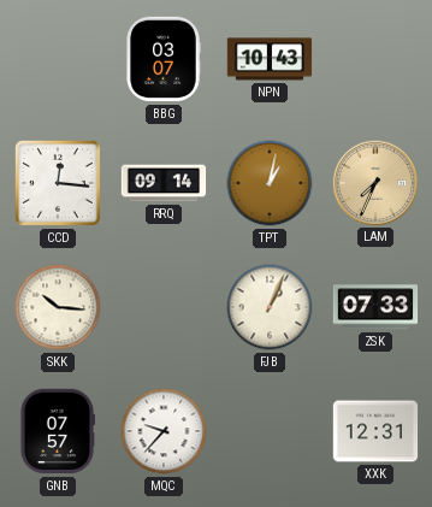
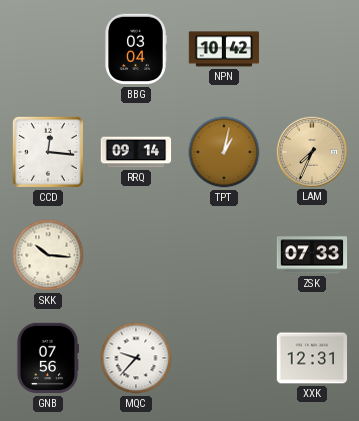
BBG: 03:07 -> 03:04
NPN: 10:43 -> 10:42
FJB: 1:04 -> none
GNB: 07:57 -> 07:56
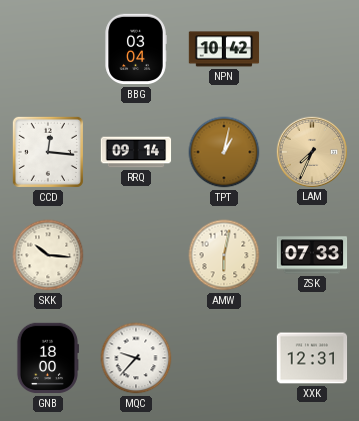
AMW: none -> 6:02
GNB: 07:56 -> 18:00
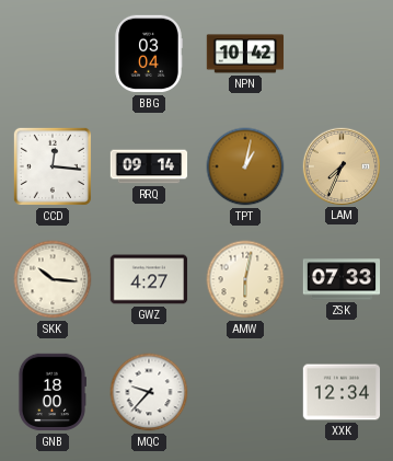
GWZ: none -> 4:27
XXK: 12:31 -> 12:34
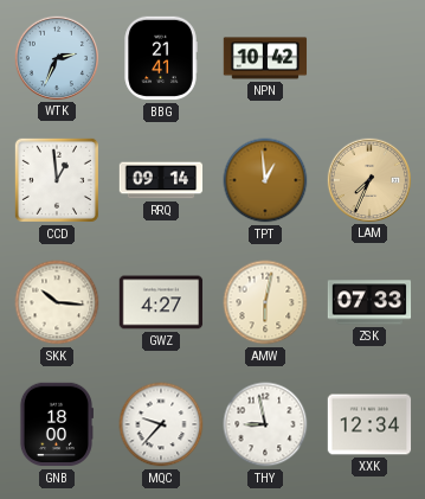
WTK: none -> 2:34
BBG: 03:04 -> 21:41
CCD: 12:16 -> 12:59
TPT: 1:02 -> 12:59
THY: none -> 8:58
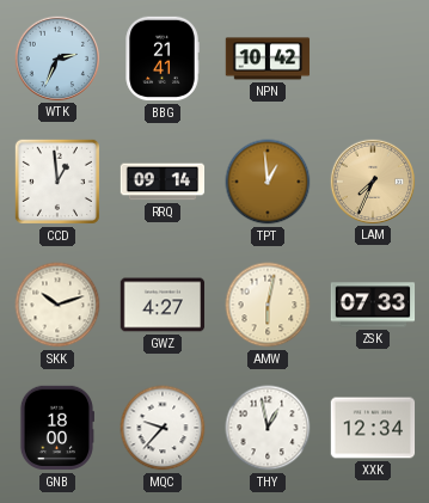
SKK: 10:16 -> 10:12
THY: 8:58 -> 12:58
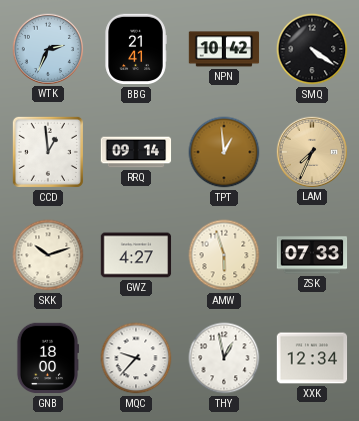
SMQ: none -> 4:21
AMW: 6:02 -> 5:57
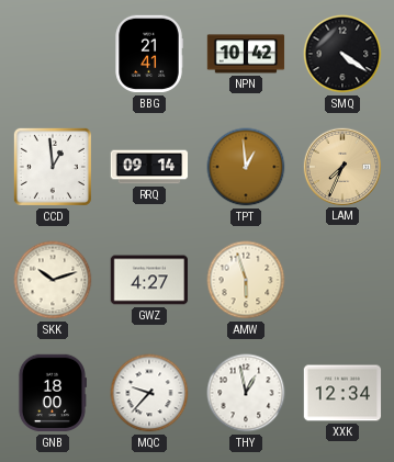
WTK: 2:34 -> none
ZSK: 07:33 -> none
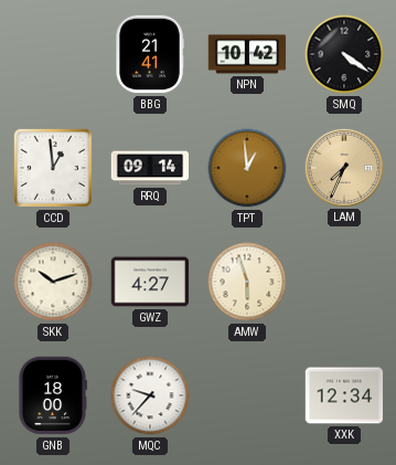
THY: 12:58 -> none
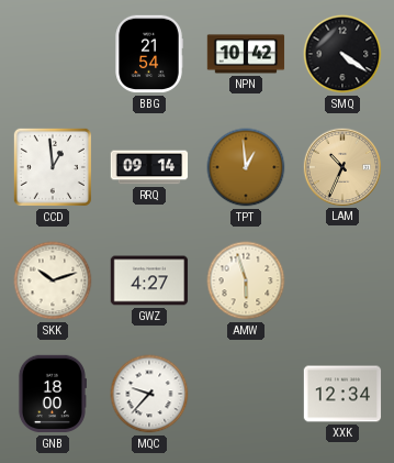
BBG: 21:41 -> 21:54
LAM: 7:34 -> 10:34
